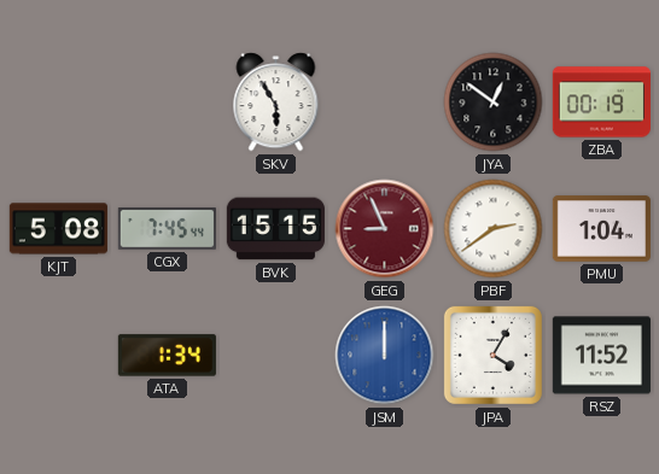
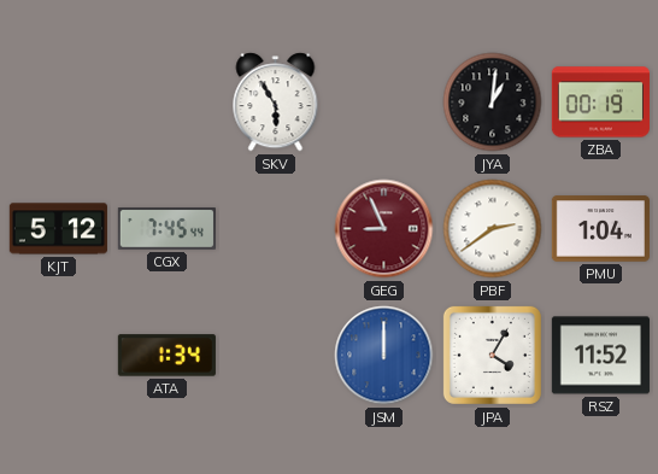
JYA: 12:51 -> 1:01
KJT: 5:08 -> 5:12
BVK: 15:15 -> none
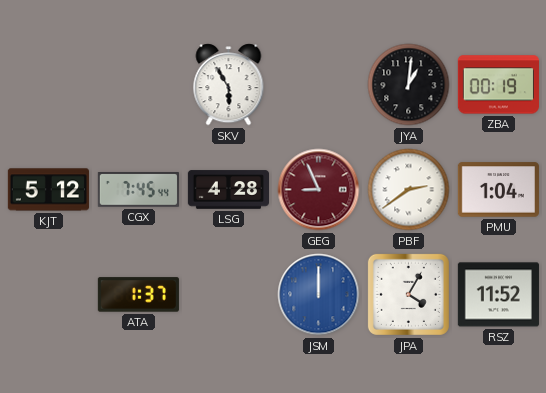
LSG: none -> 4:28
ATA: 1:34 -> 1:37
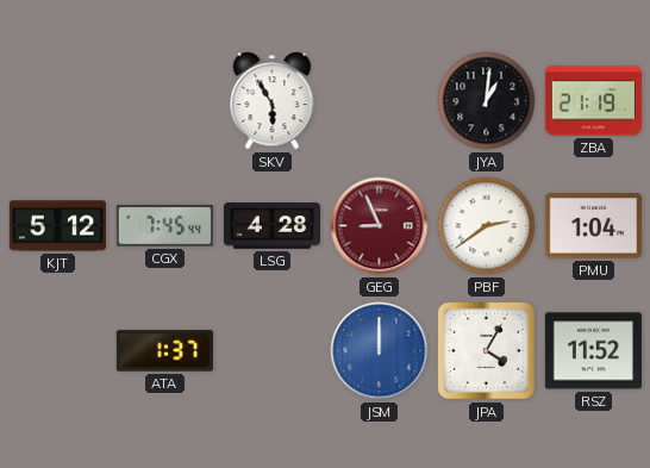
ZBA: 00:19 -> 21:19
